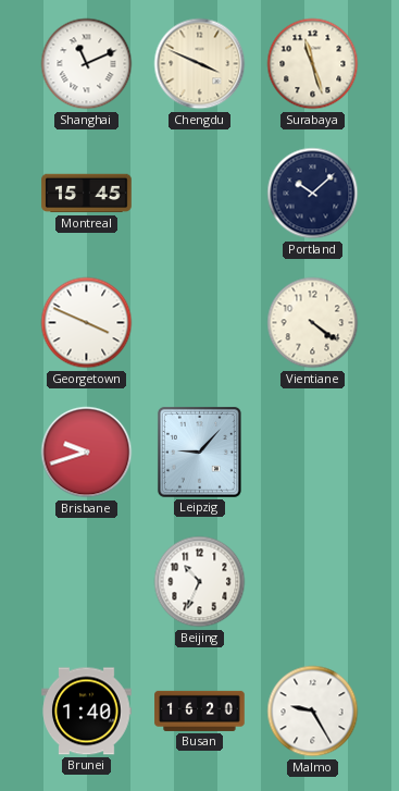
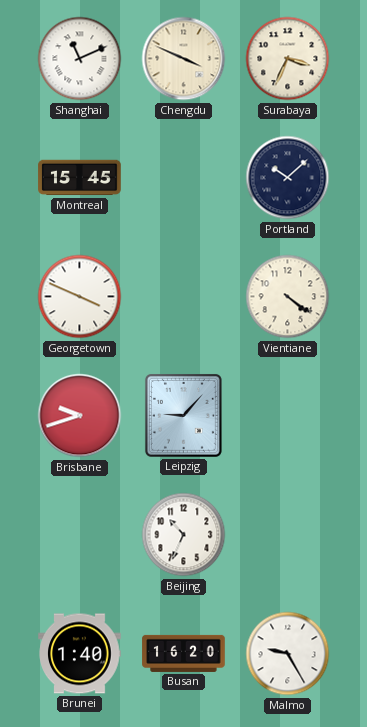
Surabaya: 11:27 -> 3:34
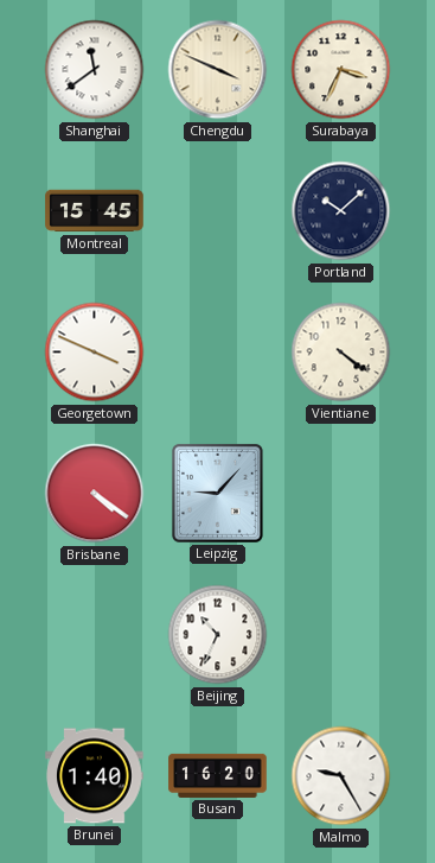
Shanghai: 11:11 -> 11:39
Brisbane: 9:42 -> 4:21
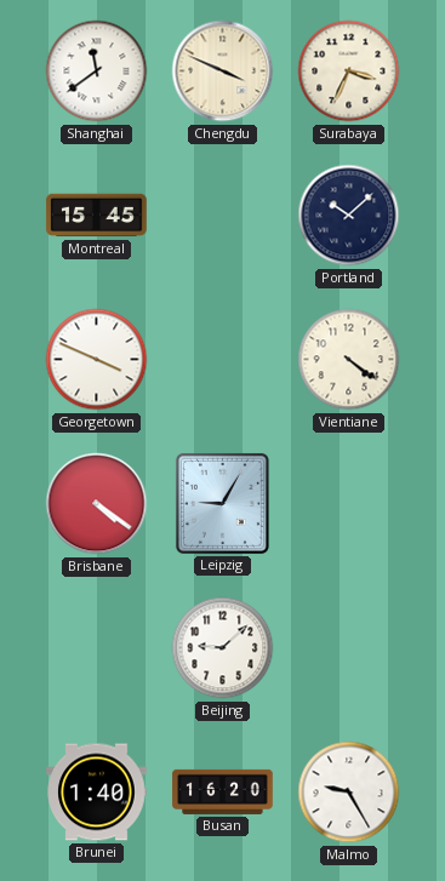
Leipzig: 9:07 -> 9:05
Beijing: 10:34 -> 9:08
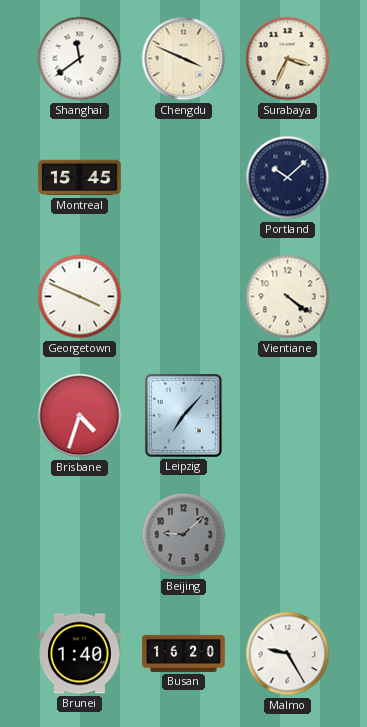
Brisbane: 4:21 -> 4:33
Leipzig: 9:05 -> 7:07
Beijing dial: white -> grey
